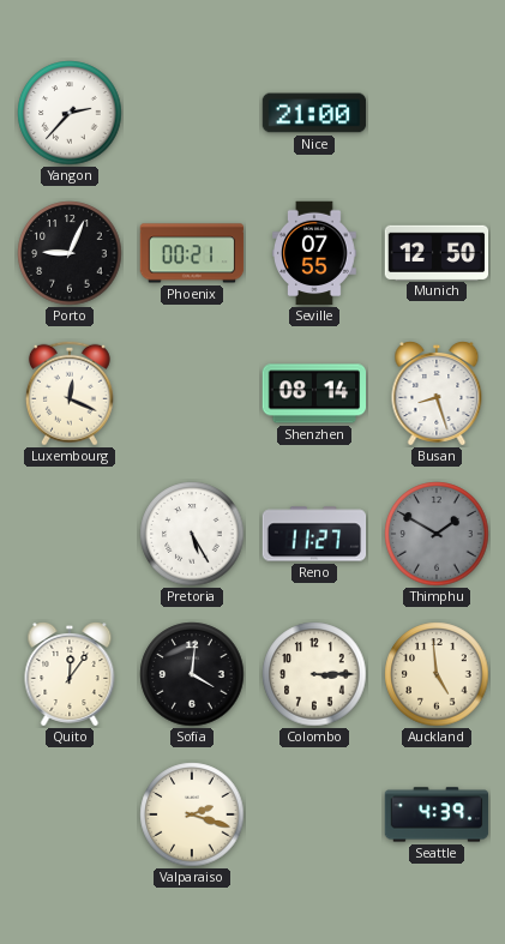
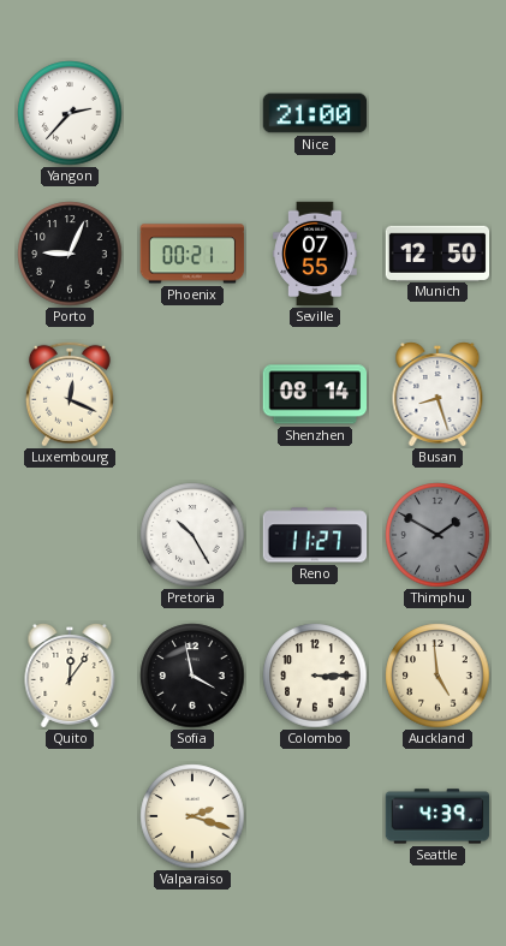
Pretoria: 5:25 -> 10:25
Sofia: 4:01 -> 3:58
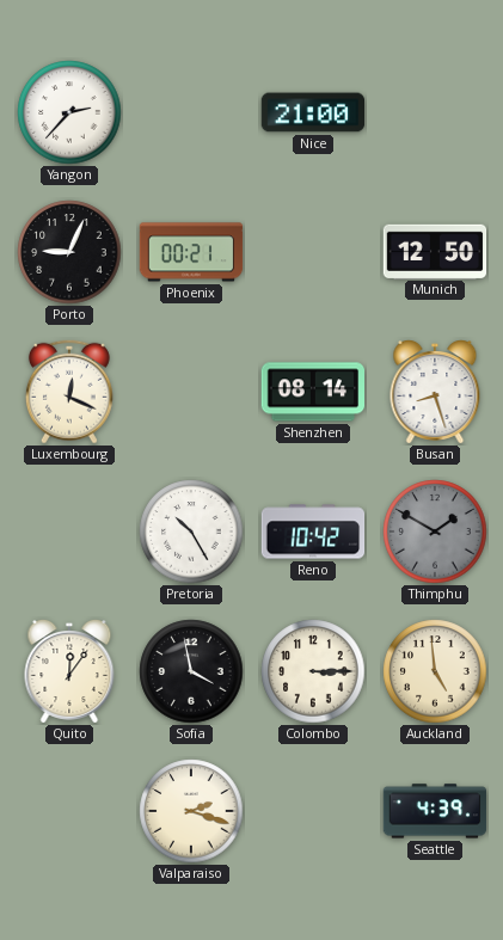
Seville: 07:55 -> none
Reno: 11:27 -> 10:42
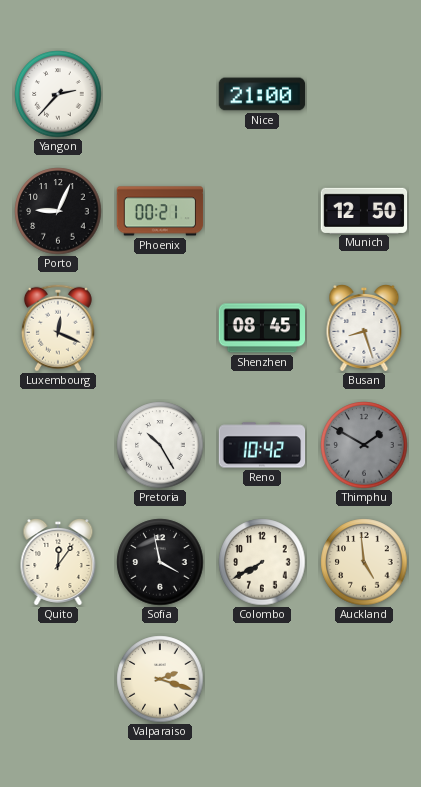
Shenzhen: 08:14 -> 08:45
Colombo: 3:15 -> 7:40
Seattle: 4:39 -> none
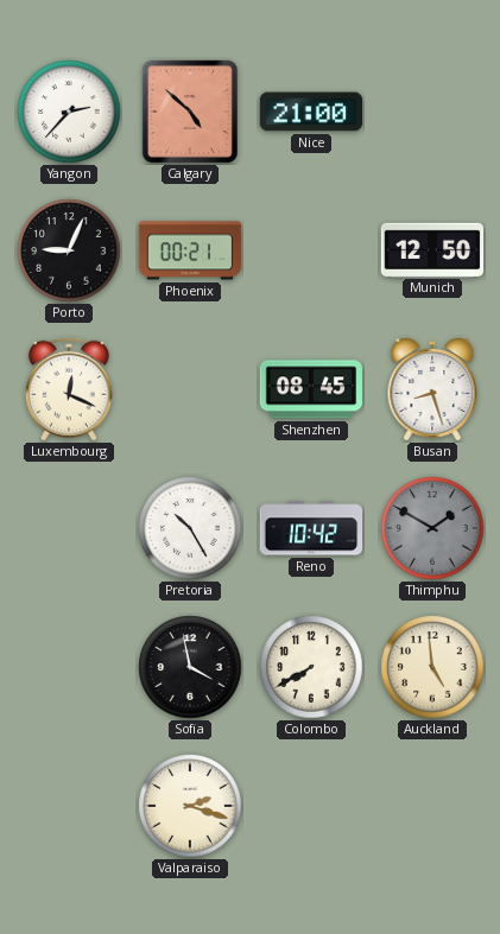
Calgary: none -> 4:52
Quito: 12:06 -> none
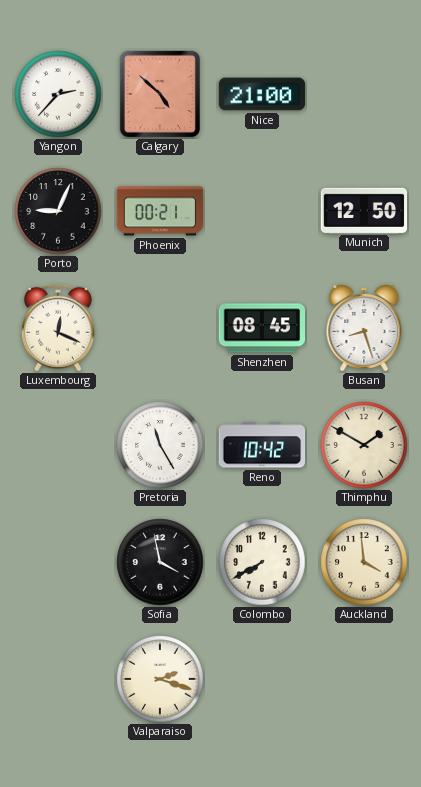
Pretoria: 10:25 -> 11:25
Thimphu dial: grey -> cream
Auckland: 4:59 -> 3:59
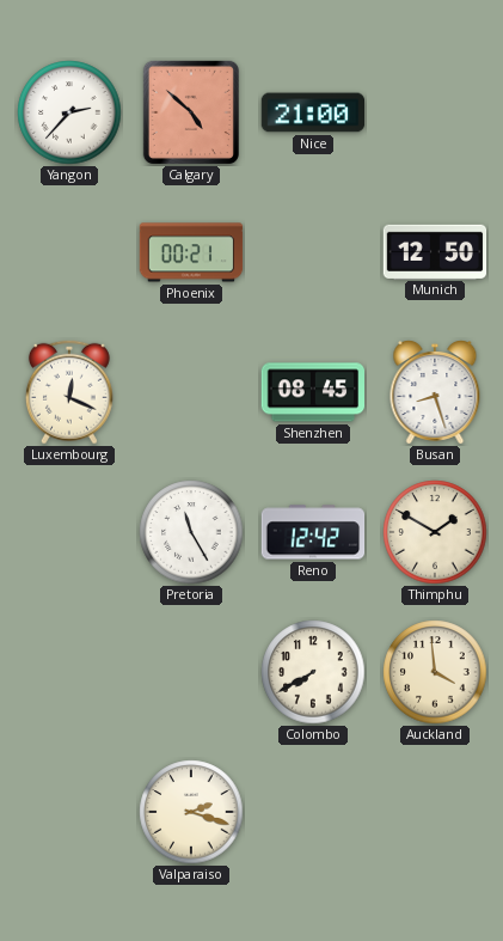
Porto: 9:04 -> none
Reno: 10:42 -> 12:42
Sofia: 3:58 -> none
